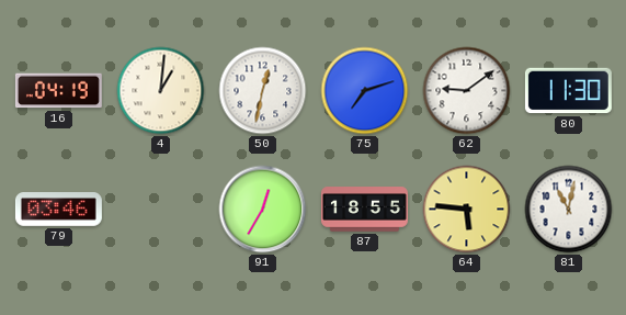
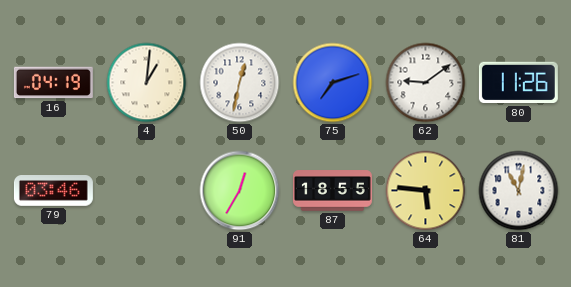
80: 11:30 -> 11:26
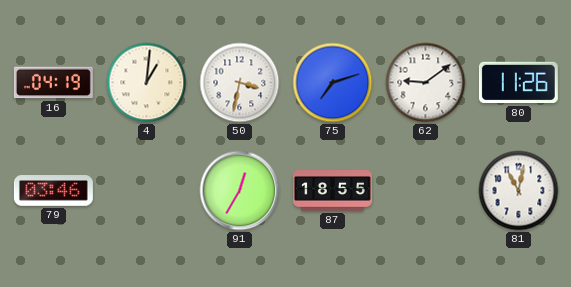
50: 12:32 -> 3:32
64: 5:46 -> none
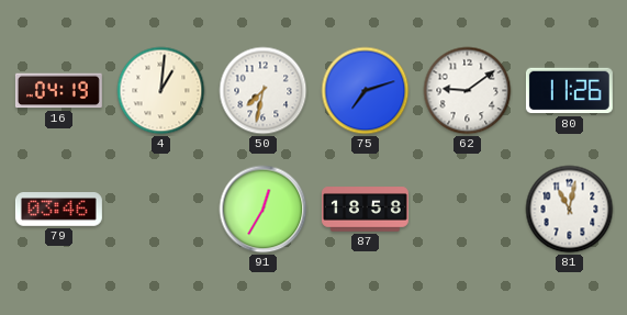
50: 3:32 -> 7:32
87: 18:55 -> 18:58
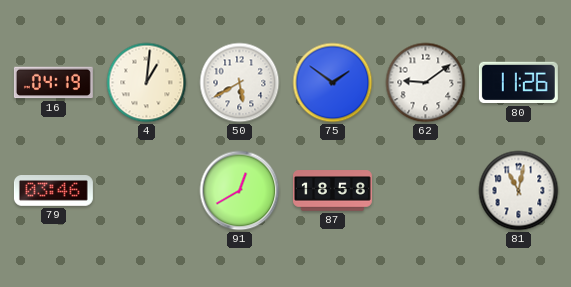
50: 7:32 -> 5:40
75: 7:12 -> 1:51
91: 12:35 -> 12:40
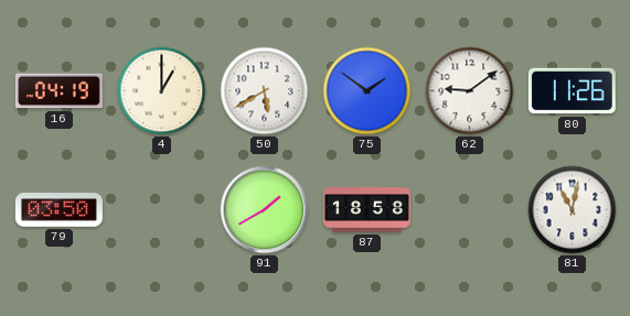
4: 1:01 -> 1:00
79: 03:46 -> 03:50
91: 12:40 -> 1:40
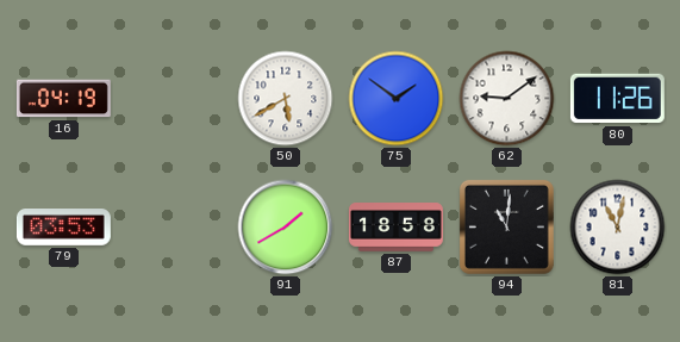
4: 1:00 -> none
79: 03:50 -> 03:53
94: none -> 11:01
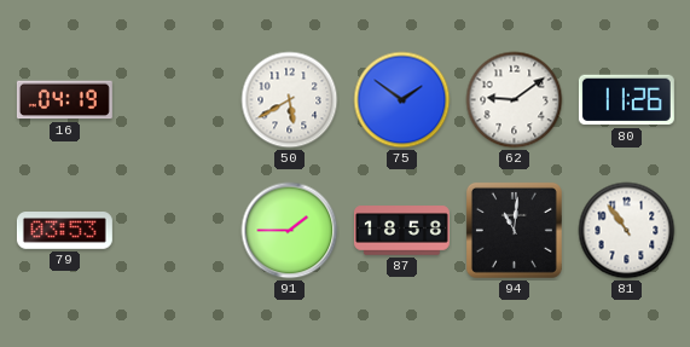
91: 1:40 -> 1:45
81: 11:02 -> 10:54
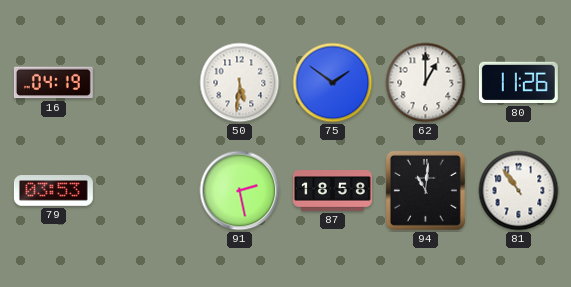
50: 5:40 -> 5:31
62: 9:09 -> 1:00
91: 1:45 -> 2:28
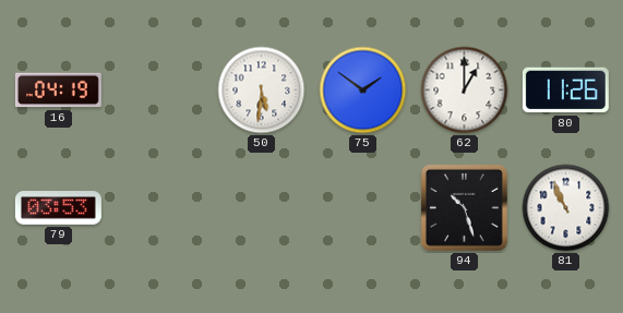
91: 2:28 -> none
87: 18:58 -> none
94: 11:01 -> 10:27
81: 10:54 -> 10:56
